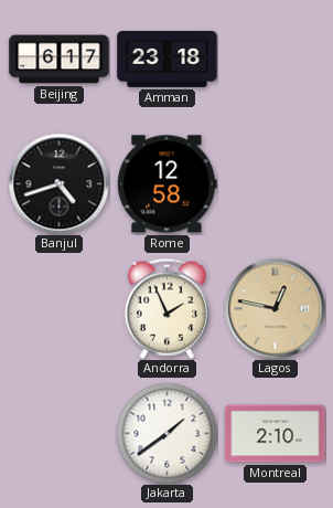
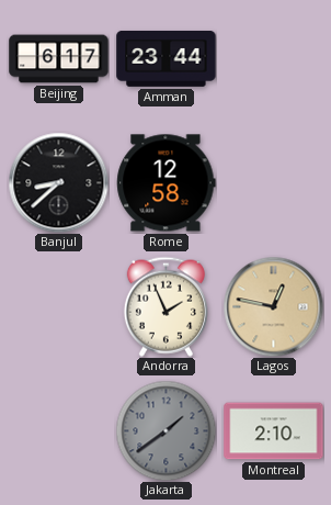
Amman: 23:18 -> 23:44
Banjul: 4:42 -> 8:38
Jakarta dial: white -> grey
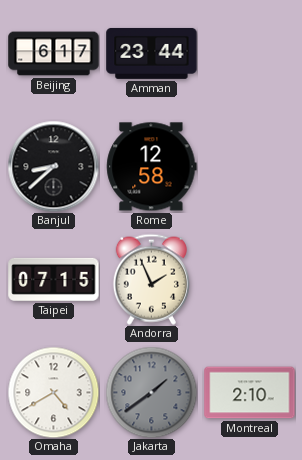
Taipei: none -> 07:15
Lagos: 12:47 -> none
Omaha: none -> 4:40
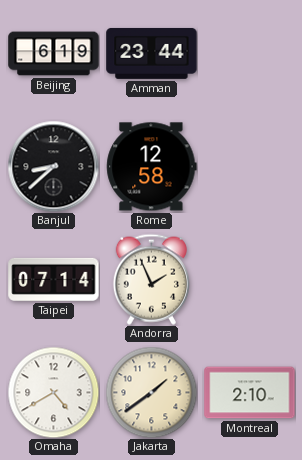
Beijing: 6:17 -> 6:19
Taipei: 07:15 -> 07:14
Jakarta dial: grey -> cream
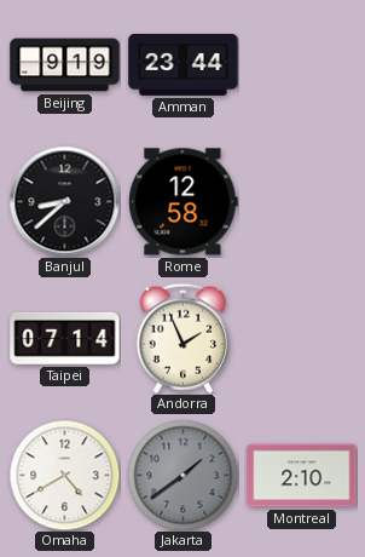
Beijing: 6:19 -> 9:19
Jakarta dial: cream -> grey
